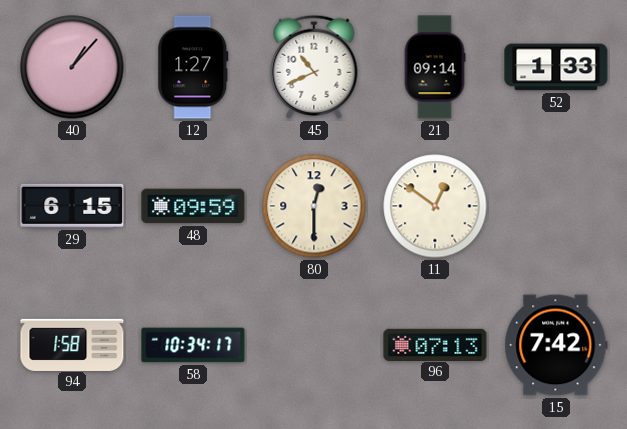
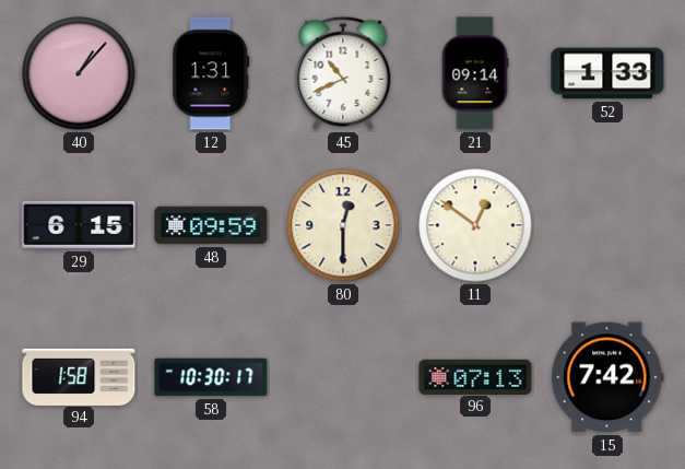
12: 1:27 -> 1:31
58: 10:34 -> 10:30
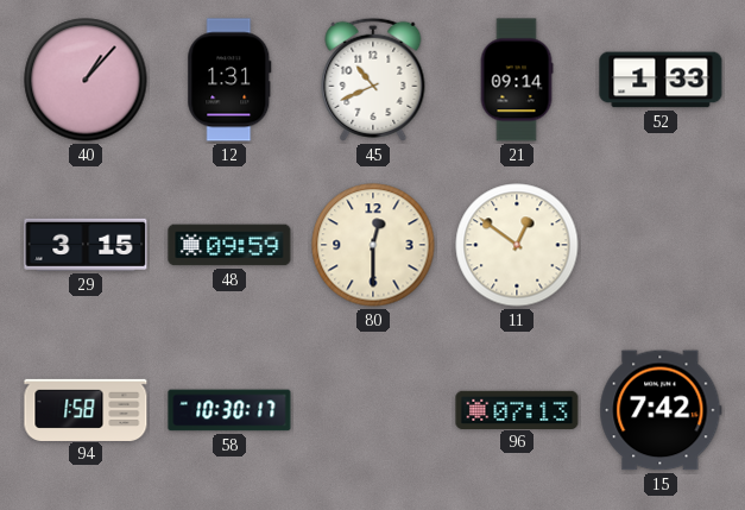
29: 6:15 -> 3:15
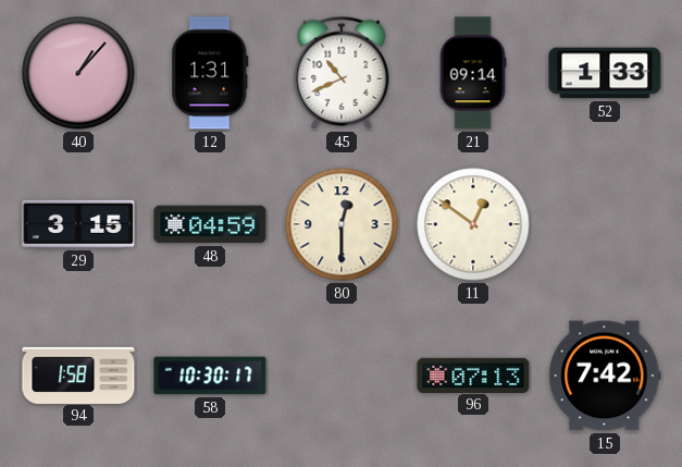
48: 09:59 -> 04:59
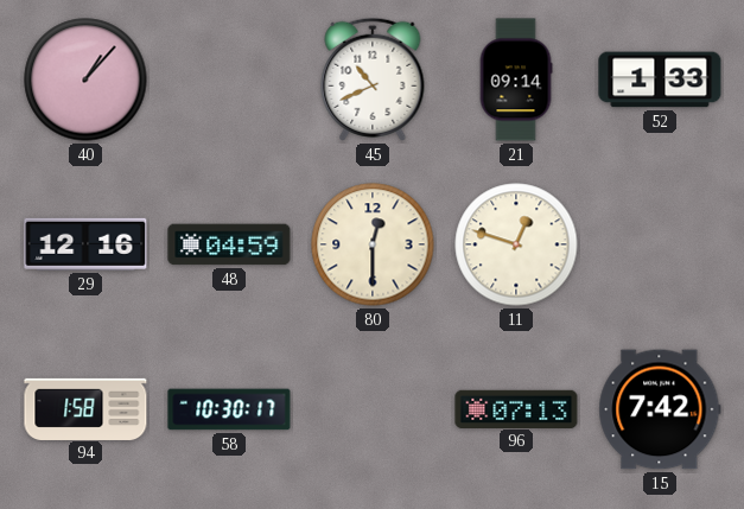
12: 1:31 -> none
29: 3:15 -> 12:16
11: 12:51 -> 12:48
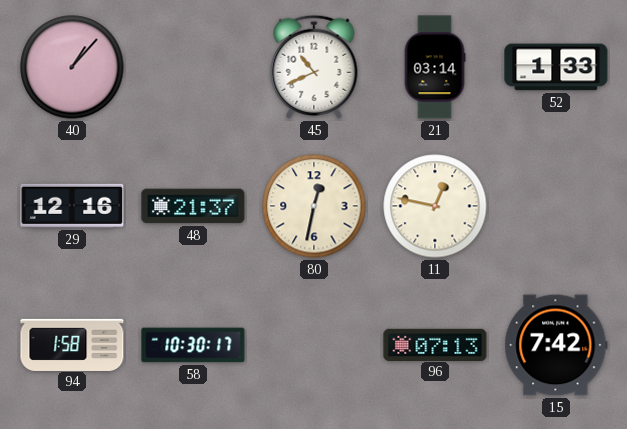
21: 09:14 -> 03:14
48: 04:59 -> 21:37
80: 12:30 -> 12:32
11: 12:48 -> 12:47
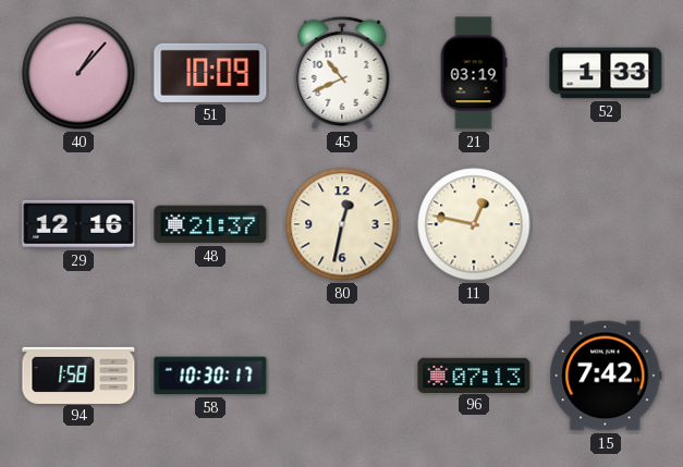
51: none -> 10:09
21: 03:14 -> 03:19
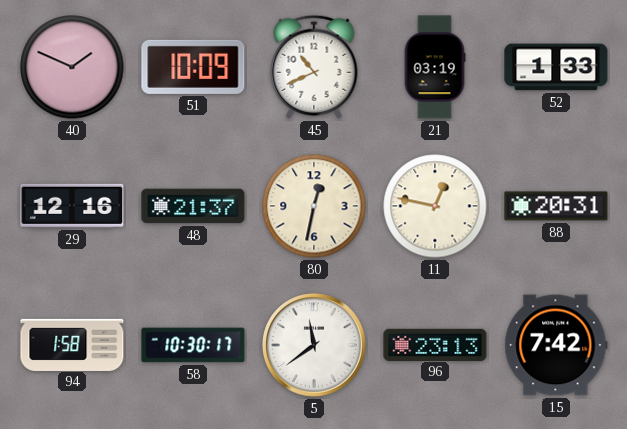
40: 1:07 -> 1:49
88: none -> 20:31
5: none -> 11:39
96: 07:13 -> 23:13
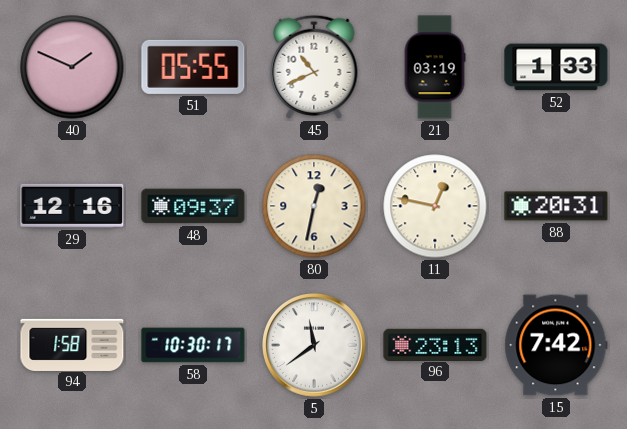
51: 10:09 -> 05:55
48: 21:37 -> 09:37
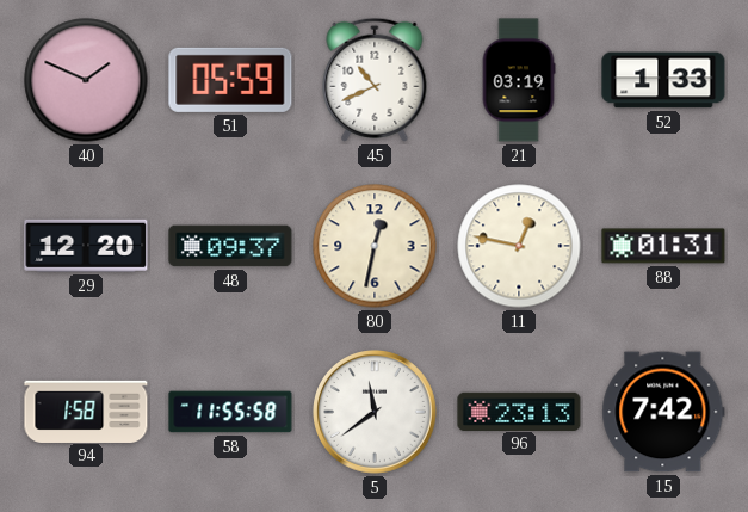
51: 05:55 -> 05:59
29: 12:16 -> 12:20
88: 20:31 -> 01:31
58: 10:30 -> 11:55
